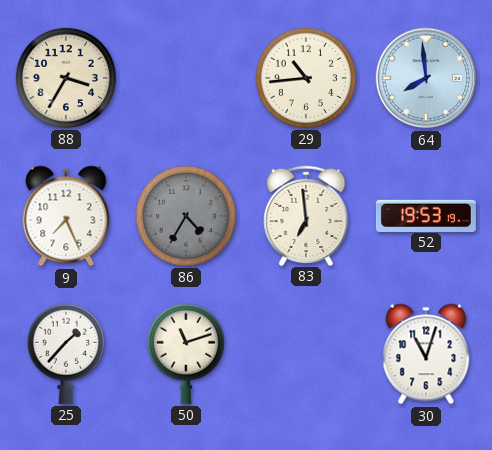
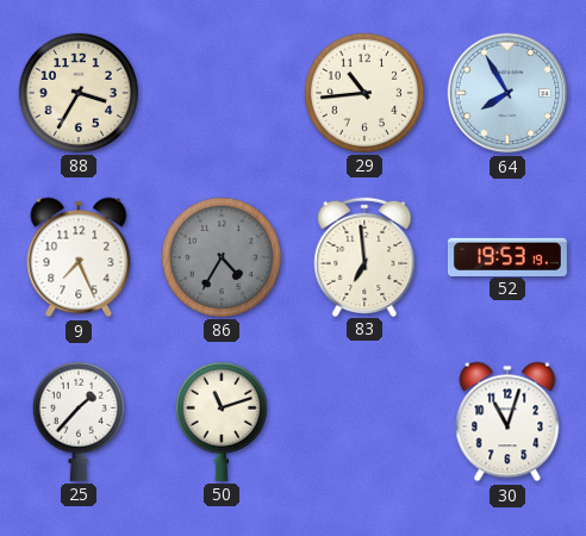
64: 7:59 -> 7:55
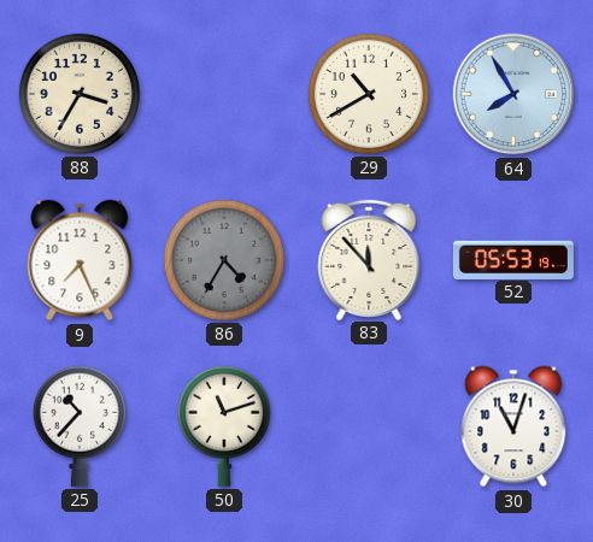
29: 10:44 -> 10:40
83: 6:59 -> 11:53
52: 19:53 -> 05:53
25: 1:37 -> 10:37
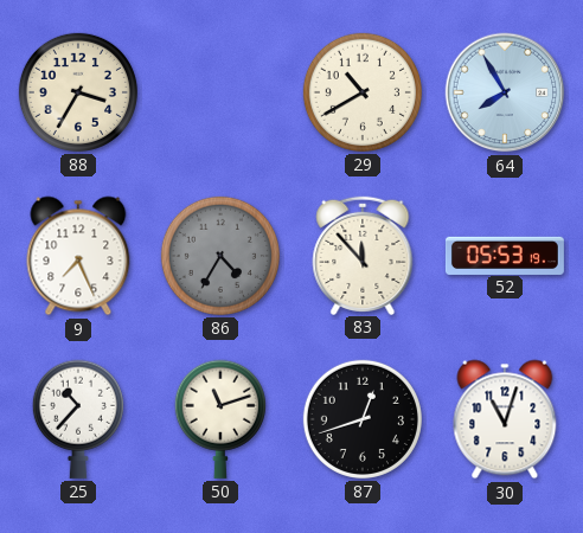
87: none -> 12:42
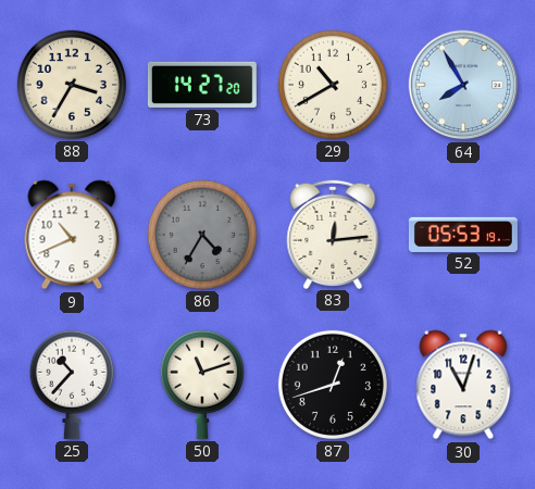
73: none -> 14:27
9: 7:26 -> 10:41
83: 11:53 -> 12:14
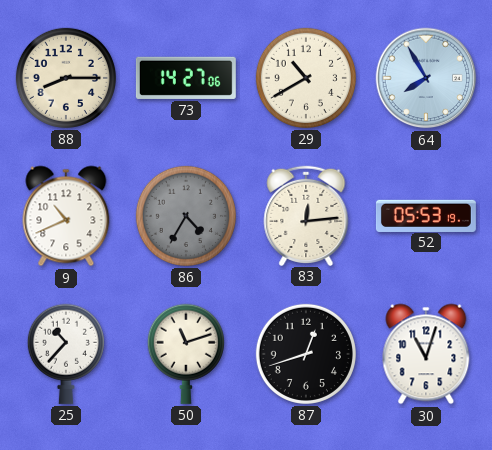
88: 3:35 -> 8:15
73: 14:27:20 -> 14:27:06
